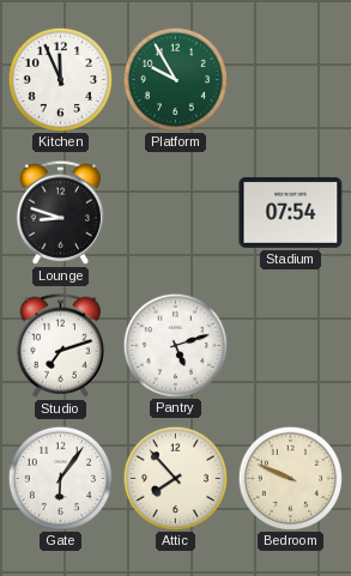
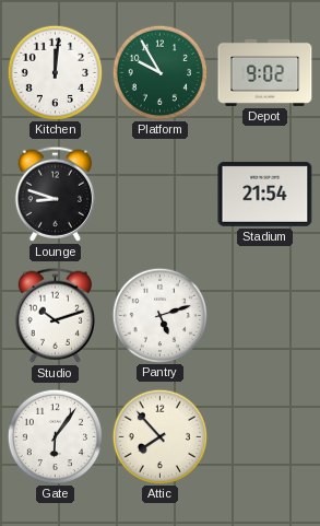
Kitchen: 11:56 -> 12:01
Depot: none -> 9:02
Stadium: 07:54 -> 21:54
Studio: 7:12 -> 10:12
Bedroom: 9:49 -> none
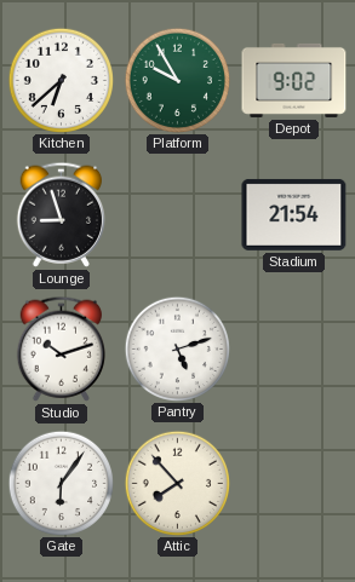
Kitchen: 12:01 -> 6:38
Lounge: 8:48 -> 8:57
